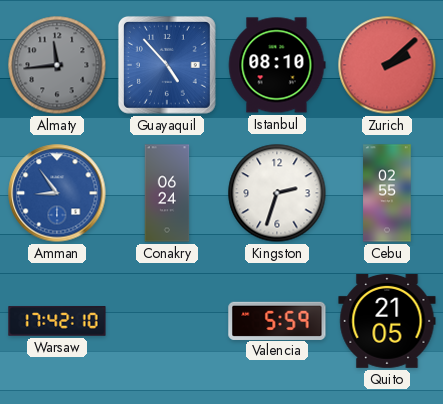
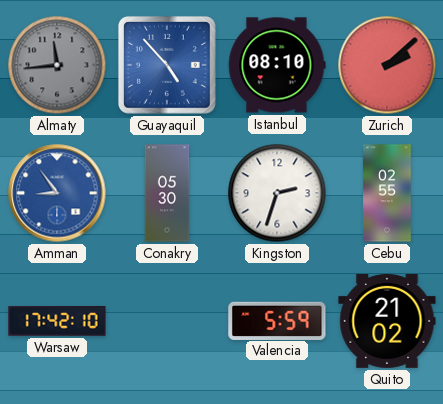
Conakry: 06:24 -> 05:30
Quito: 21:05 -> 21:02
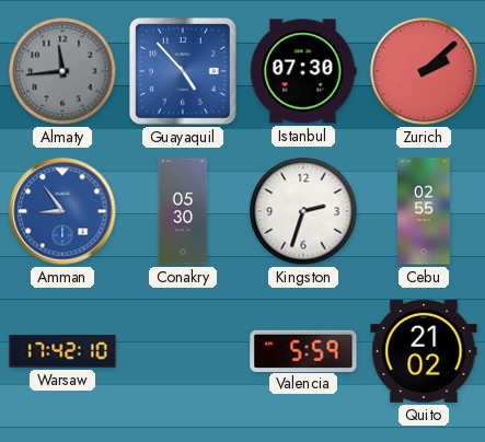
Istanbul: 08:10 -> 07:30
